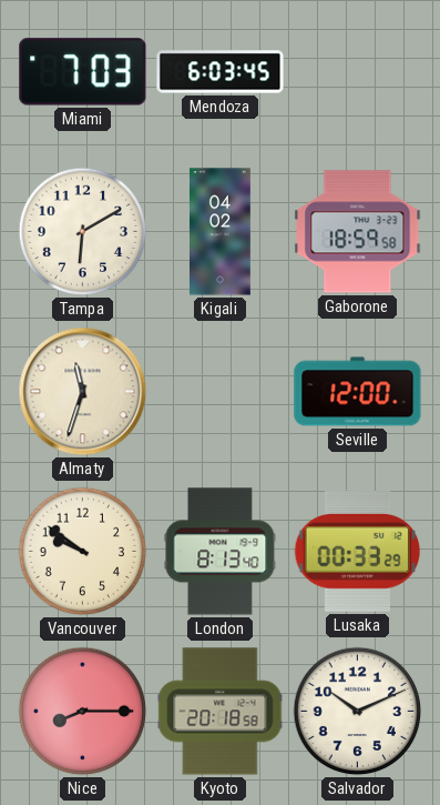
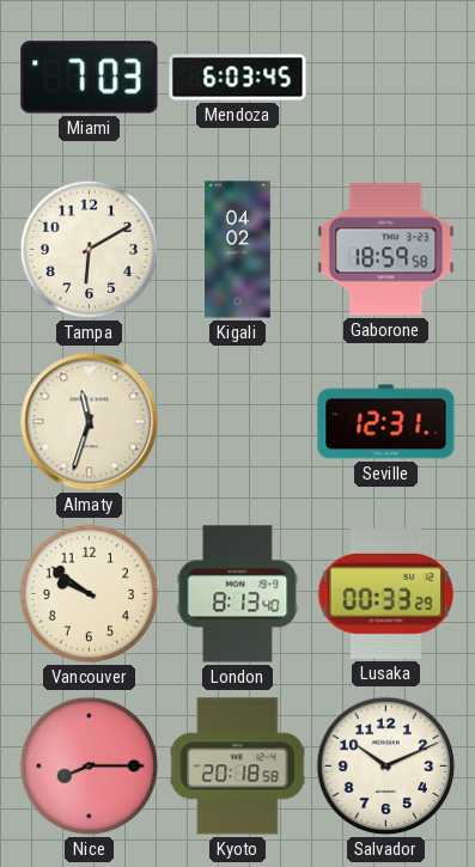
Seville: 12:00 -> 12:31
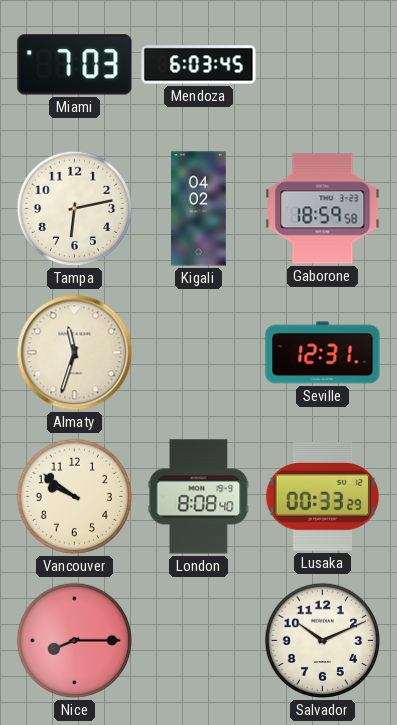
Tampa: 6:10 -> 6:13
London: 8:13 -> 8:08
Kyoto: 20:18 -> none
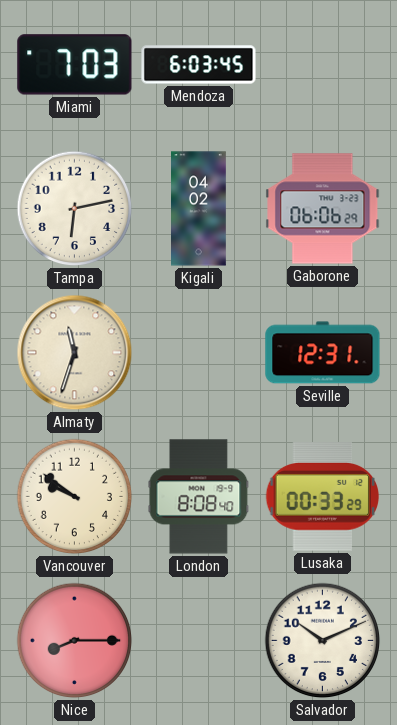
Gaborone: 18:59 -> 06:06
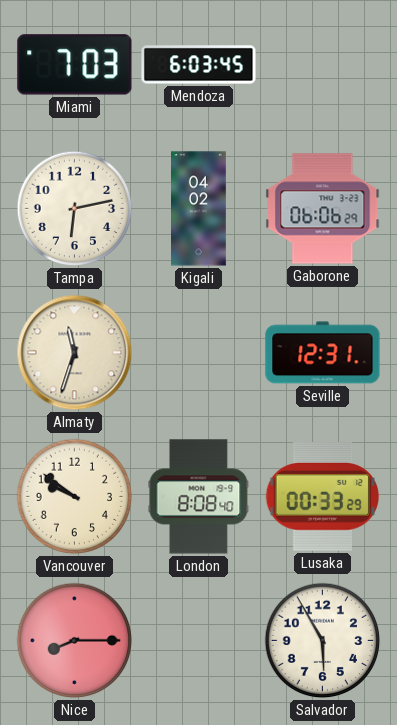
Salvador: 10:11 -> 5:55
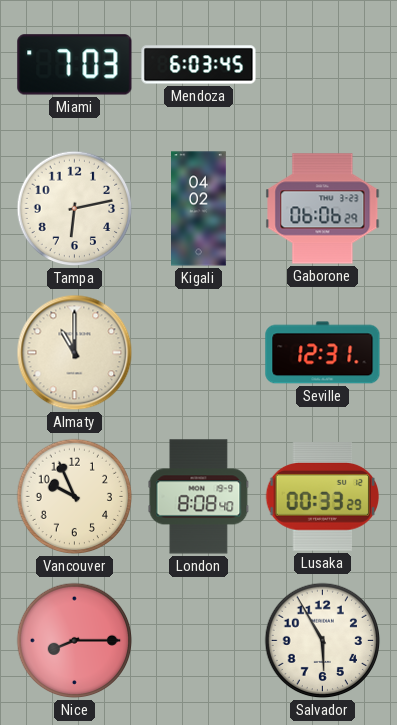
Almaty: 11:33 -> 11:00
Vancouver: 9:51 -> 9:56
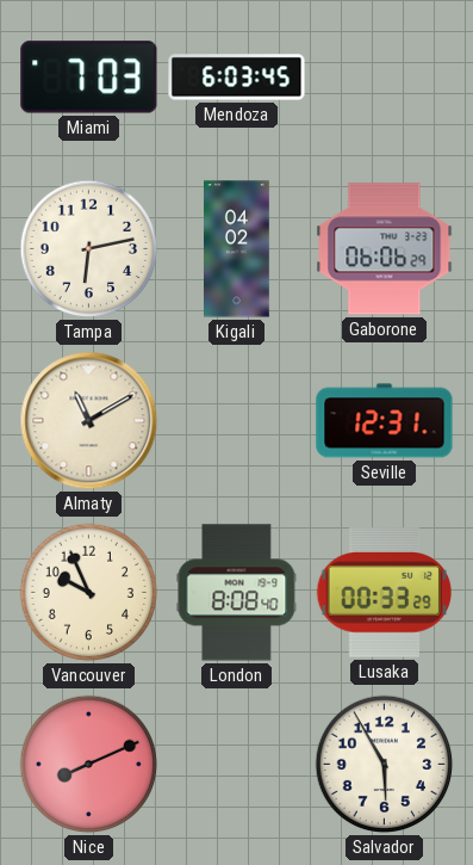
Almaty: 11:00 -> 11:10
Nice: 8:15 -> 8:11
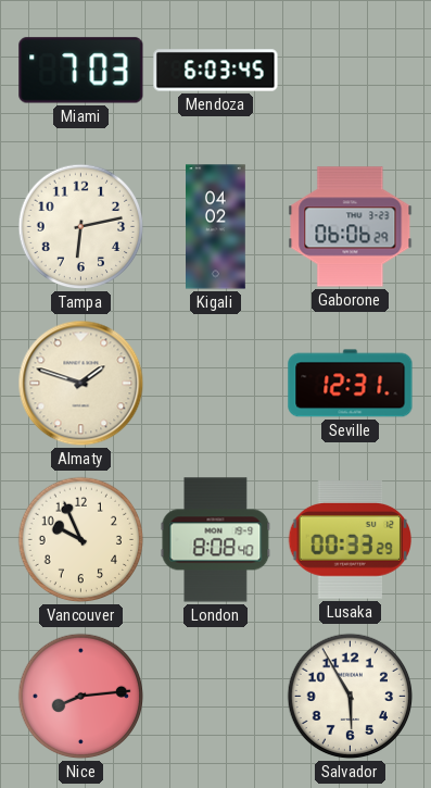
Almaty: 11:10 -> 1:48
Nice: 8:11 -> 8:14
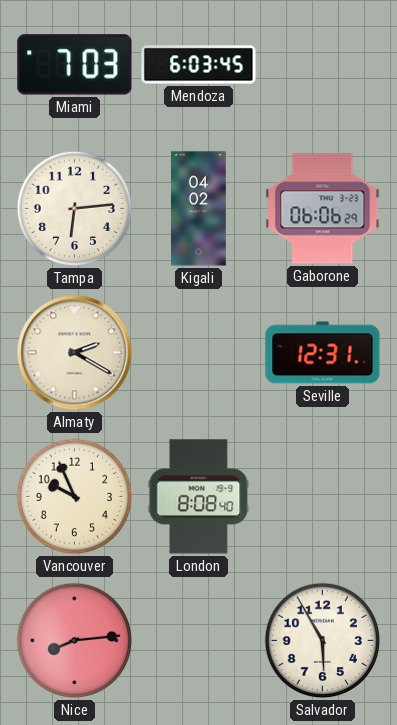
Tampa: 6:13 -> 6:14
Almaty: 1:48 -> 2:20
Lusaka: 00:33 -> none
